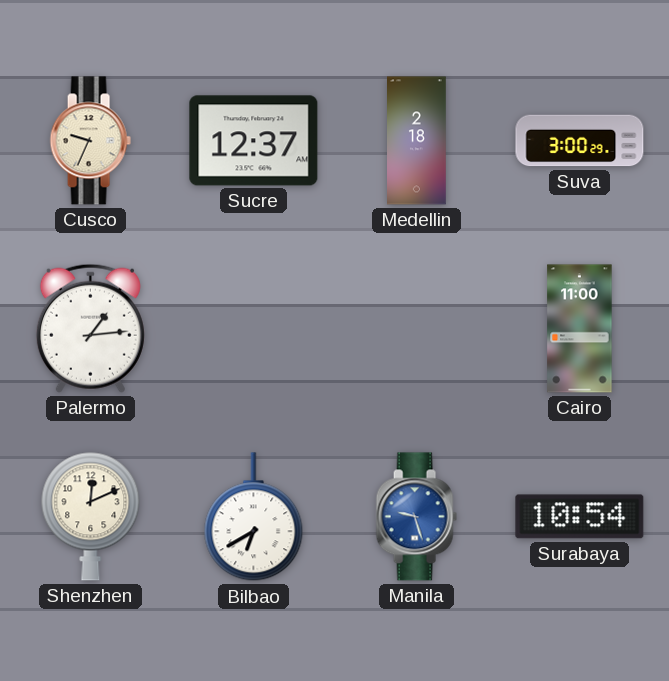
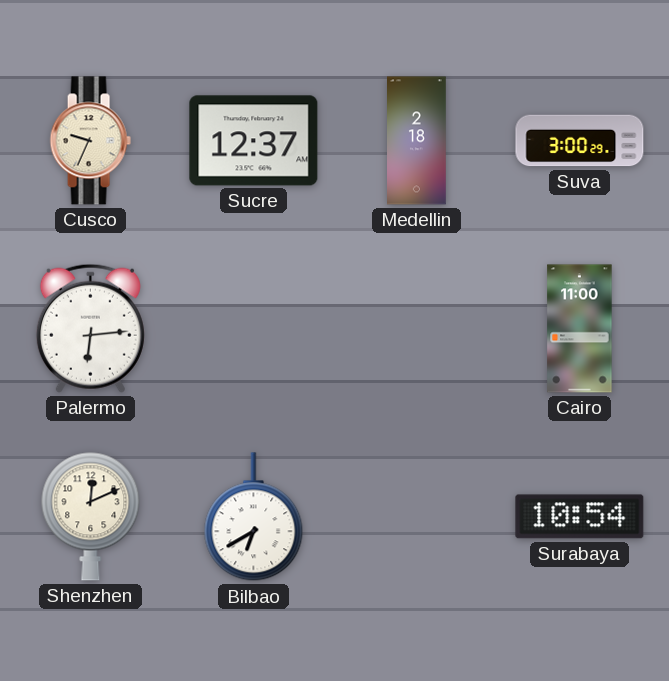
Palermo: 1:14 -> 6:14
Manila: 9:27 -> none
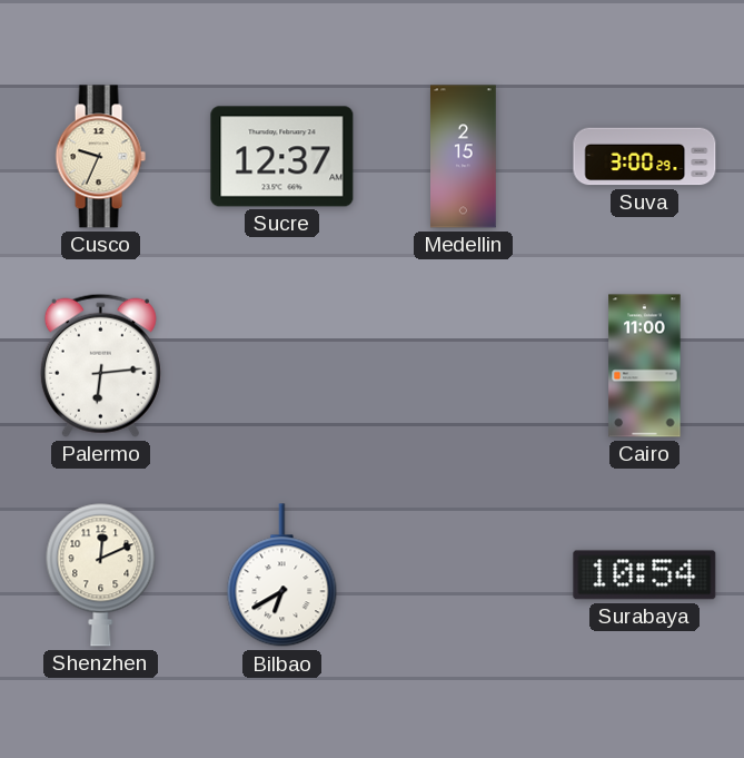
Medellin: 2:18 -> 2:15
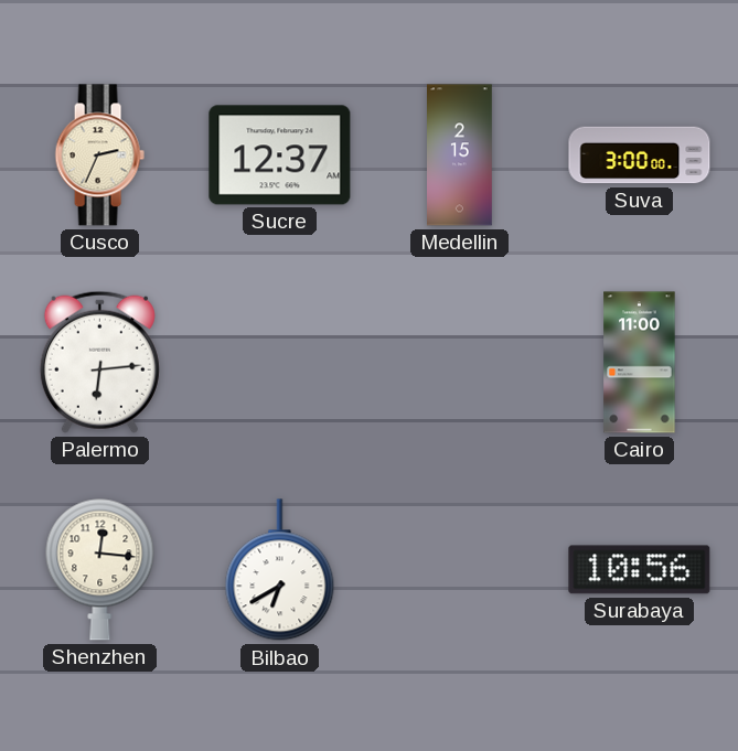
Cusco: 9:34 -> 2:34
Suva: 3:00:29 -> 3:00:00
Shenzhen: 12:11 -> 12:16
Surabaya: 10:54 -> 10:56
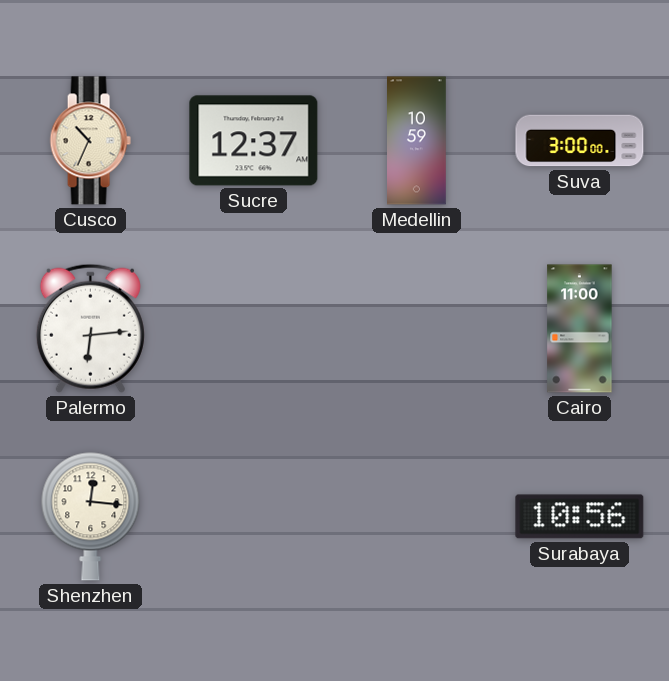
Cusco: 2:34 -> 10:34
Medellin: 2:15 -> 10:59
Bilbao: 6:40 -> none
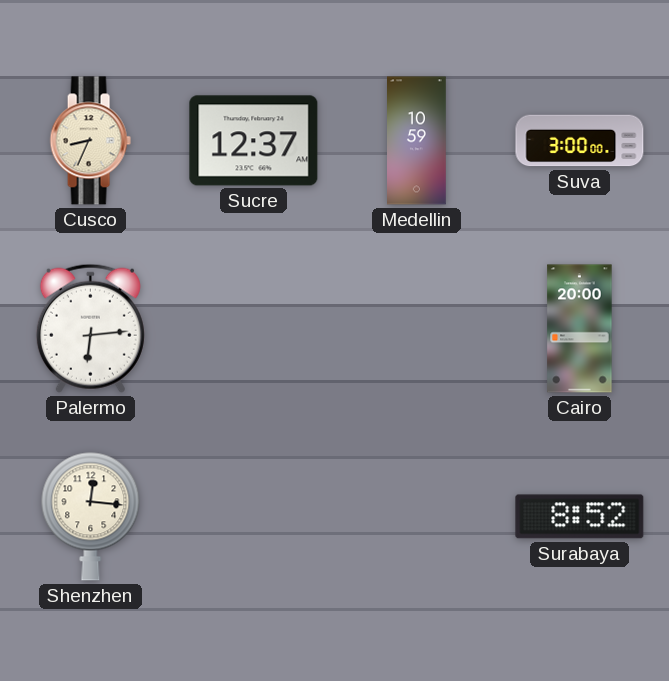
Cusco: 10:34 -> 8:34
Cairo: 11:00 -> 20:00
Surabaya: 10:56 -> 8:52
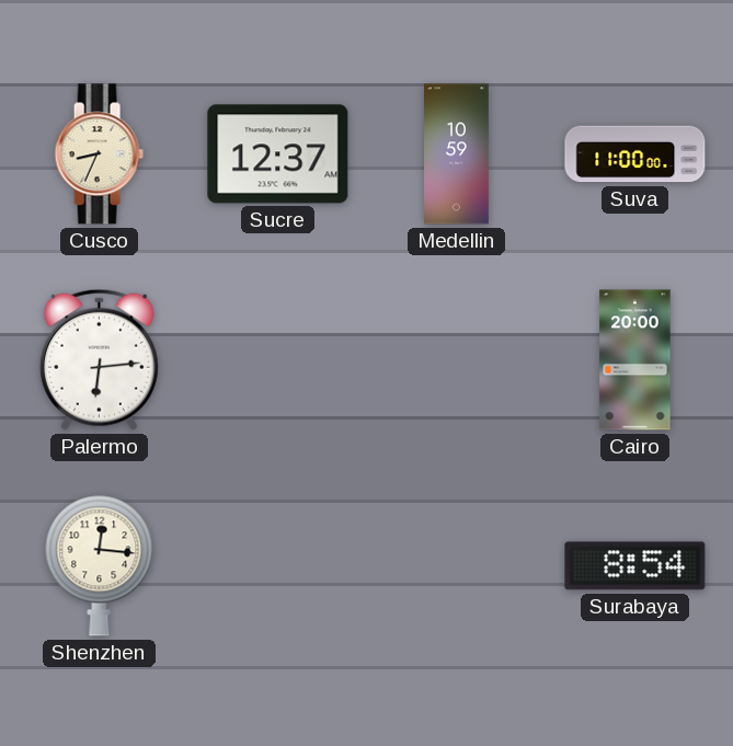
Suva: 3:00 -> 11:00
Surabaya: 8:52 -> 8:54
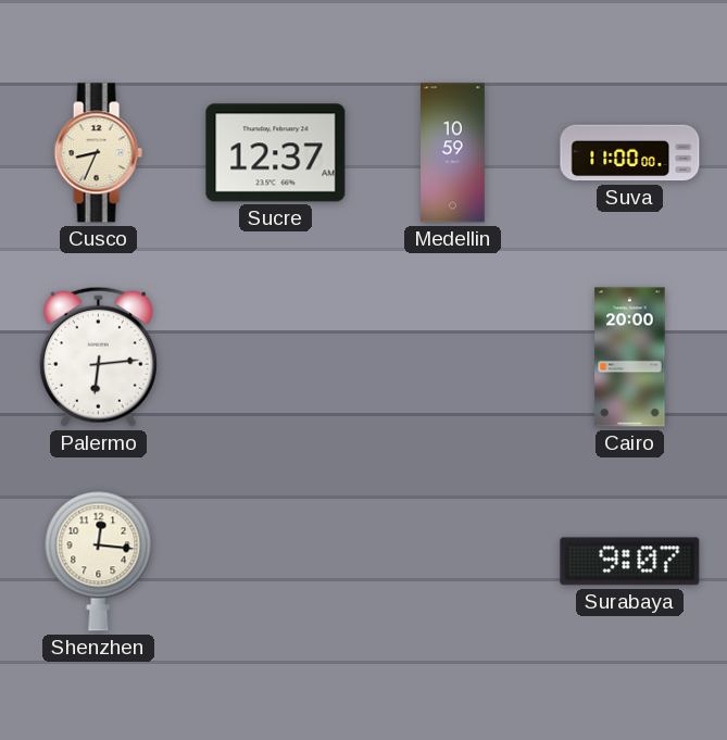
Surabaya: 8:54 -> 9:07
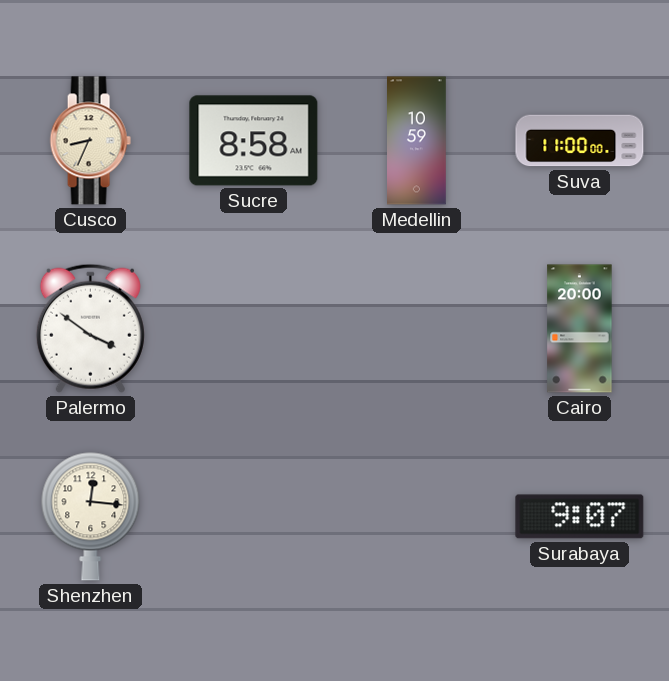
Sucre: 12:37 -> 8:58
Palermo: 6:14 -> 3:51
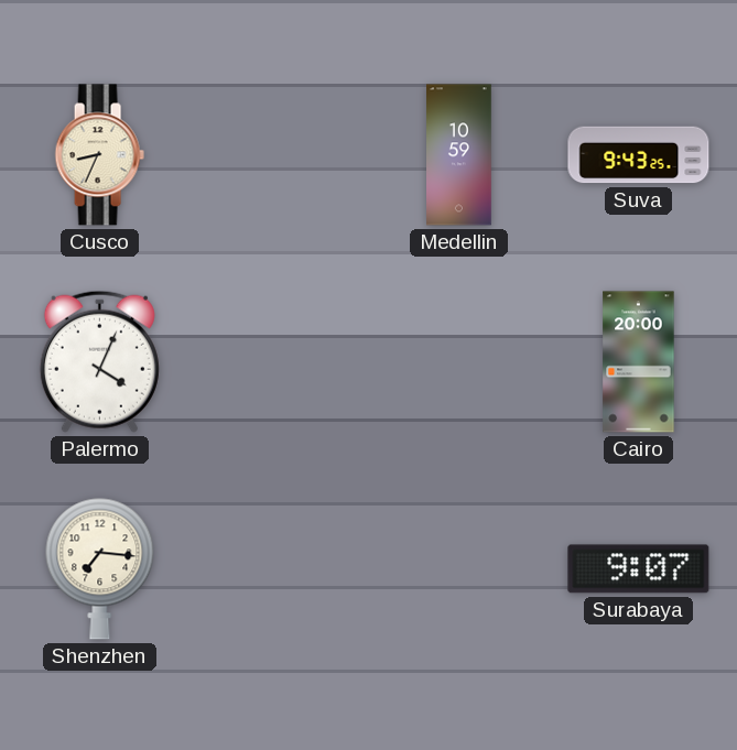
Sucre: 8:58 -> none
Suva: 11:00 -> 9:43
Palermo: 3:51 -> 4:04
Shenzhen: 12:16 -> 7:16
